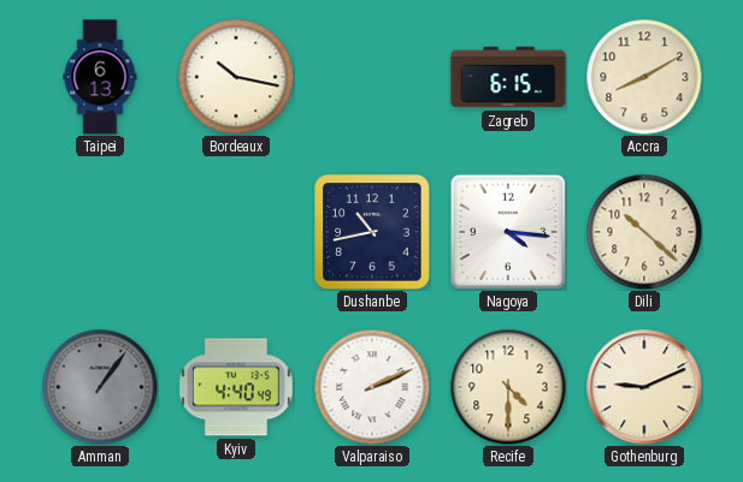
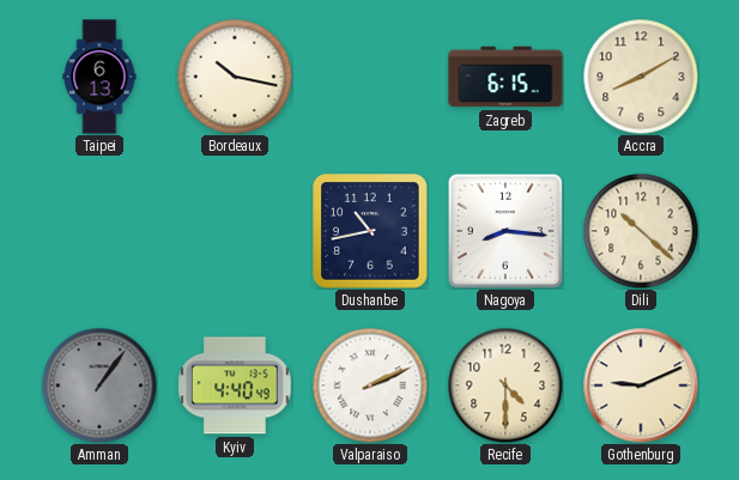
Nagoya: 4:16 -> 8:16
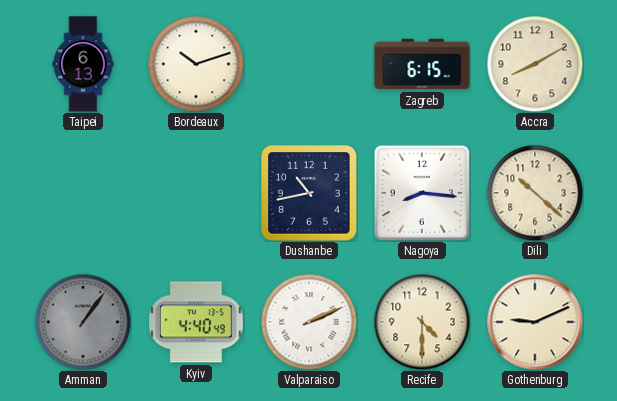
Bordeaux: 10:17 -> 10:12
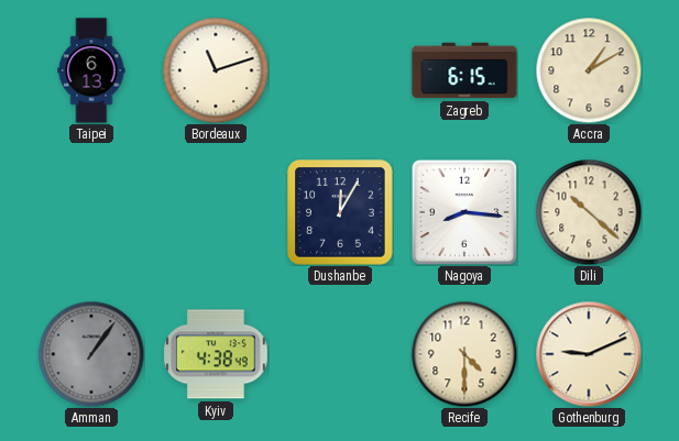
Bordeaux: 10:12 -> 11:12
Accra: 8:10 -> 1:10
Dushanbe: 10:43 -> 12:05
Kyiv: 4:40 -> 4:38
Valparaiso: 2:11 -> none
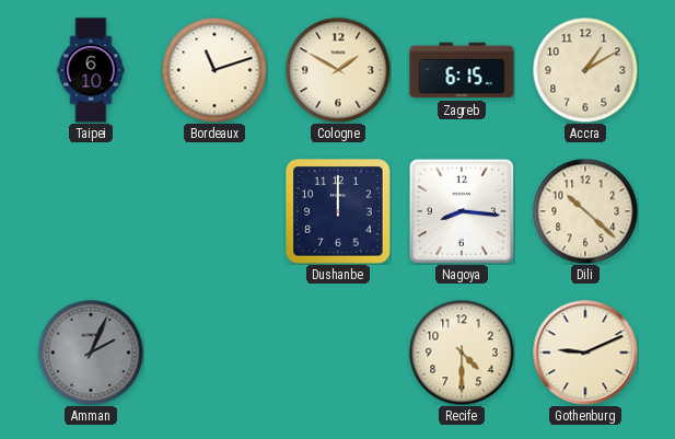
Taipei: 6:13 -> 6:10
Cologne: none -> 1:50
Dushanbe: 12:05 -> 12:00
Amman: 1:06 -> 2:04
Kyiv: 4:38 -> none
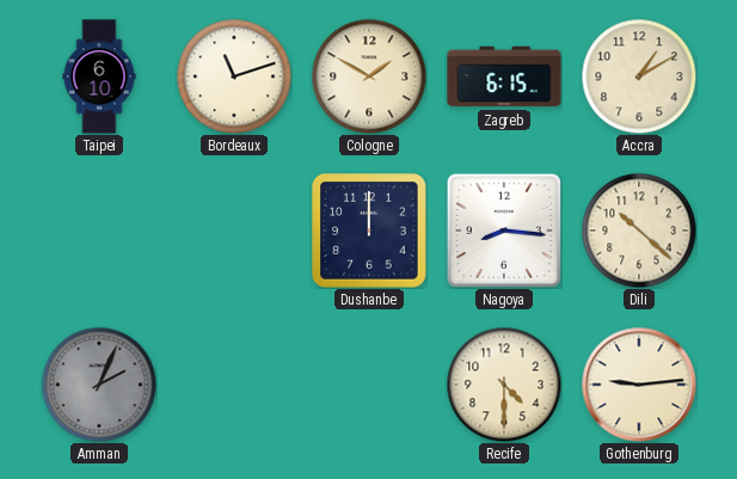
Gothenburg: 9:11 -> 9:14
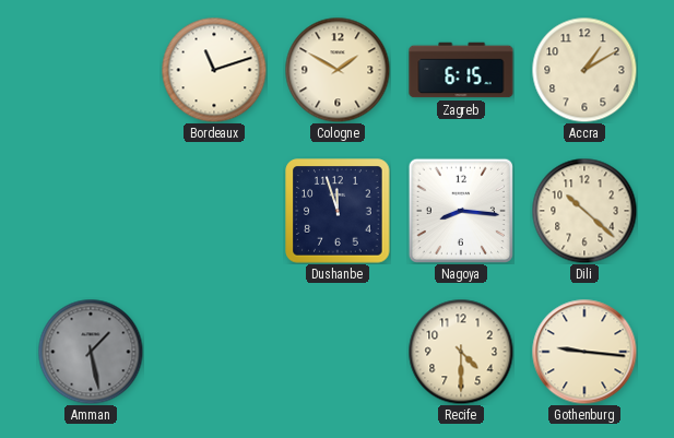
Taipei: 6:10 -> none
Dushanbe: 12:00 -> 11:57
Amman: 2:04 -> 1:28
Gothenburg: 9:14 -> 9:16
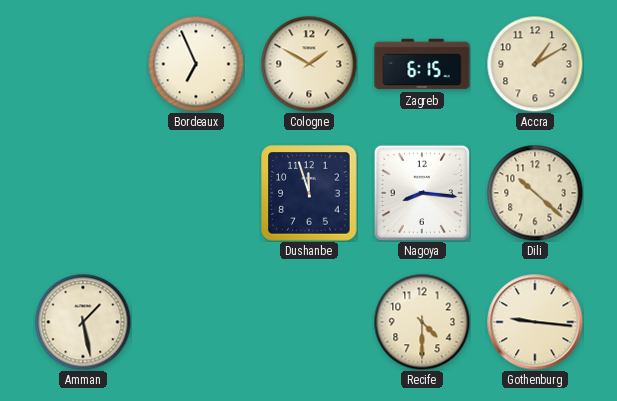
Bordeaux: 11:12 -> 6:56
Amman dial: grey -> cream
